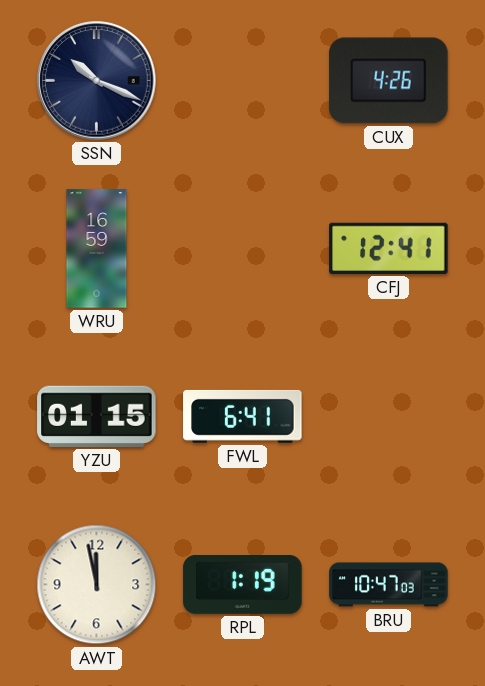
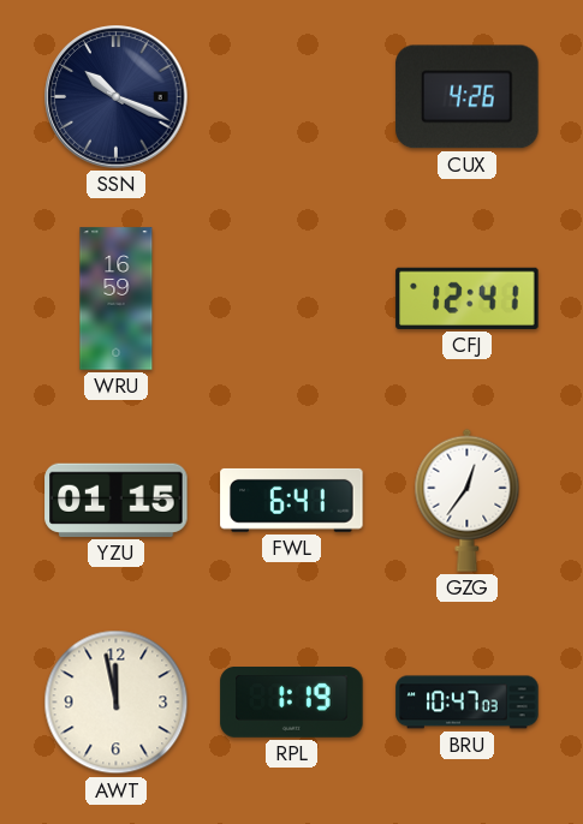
GZG: none -> 12:36
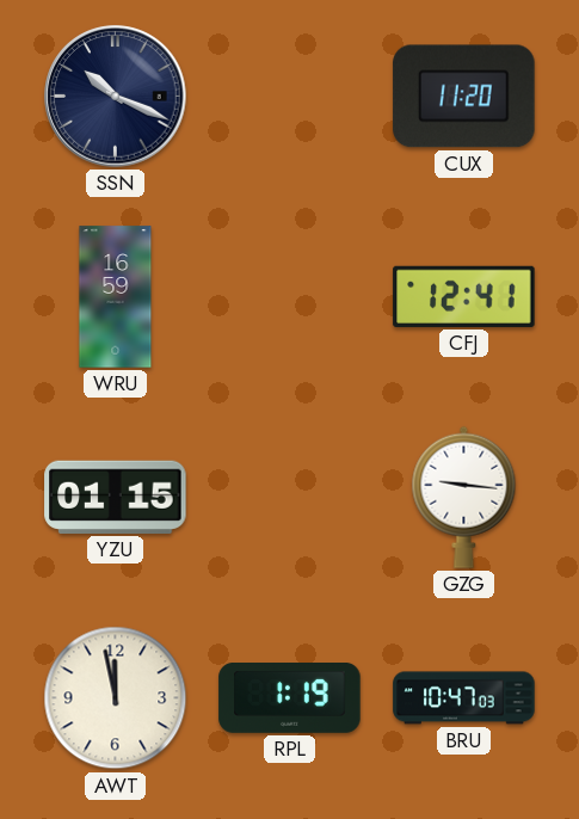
CUX: 4:26 -> 11:20
FWL: 6:41 -> none
GZG: 12:36 -> 9:16
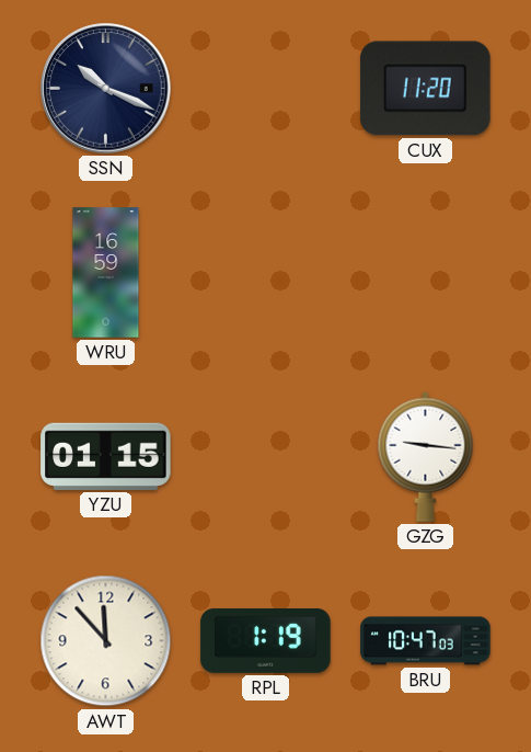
CFJ: 12:41 -> none
AWT: 11:58 -> 11:53
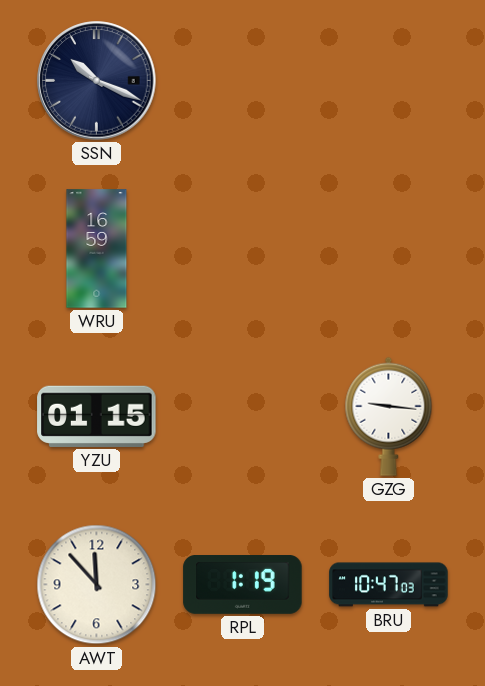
CUX: 11:20 -> none
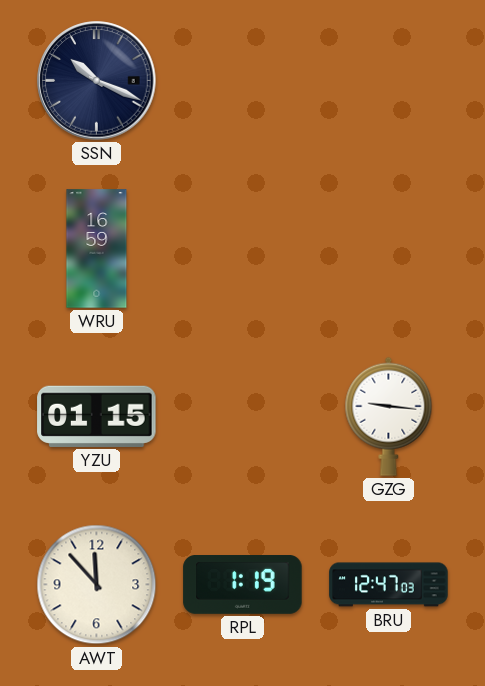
BRU: 10:47 -> 12:47
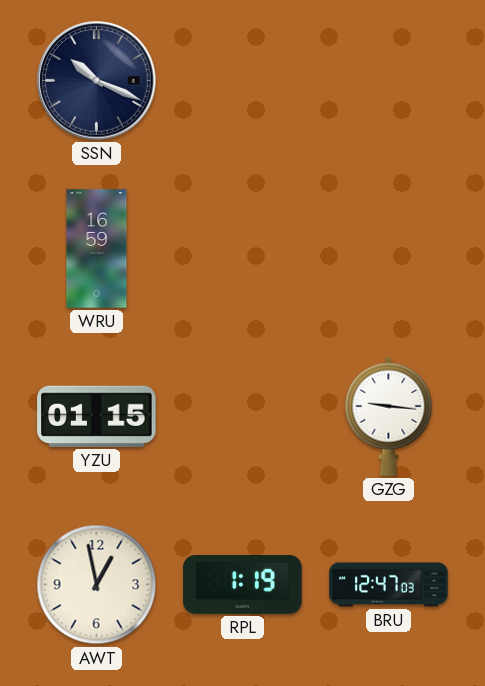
AWT: 11:53 -> 12:58
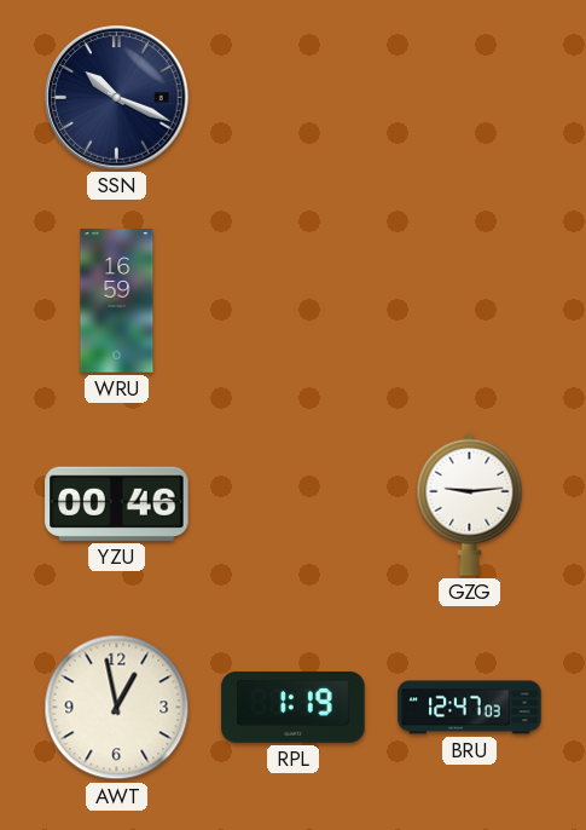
YZU: 01:15 -> 00:46
GZG: 9:16 -> 9:14
